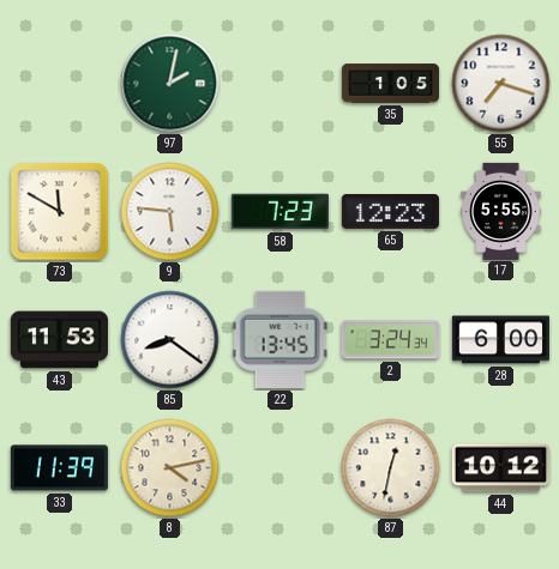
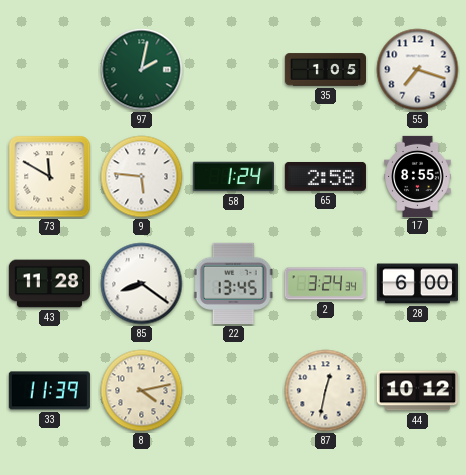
58: 7:23 -> 1:24
65: 12:23 -> 2:58
17: 5:55 -> 8:55
43: 11:53 -> 11:28
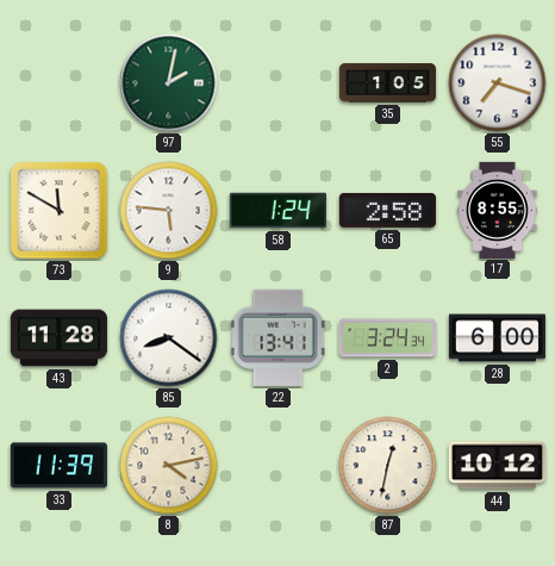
22: 13:45 -> 13:41
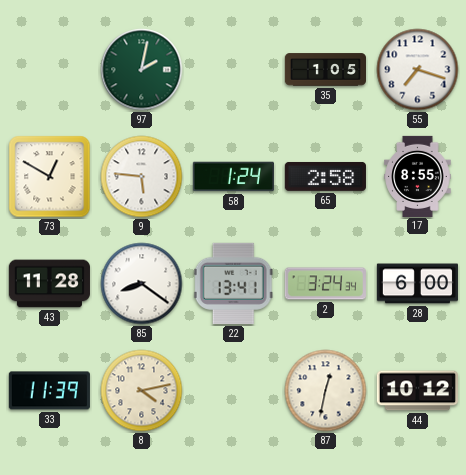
73: 11:50 -> 12:50
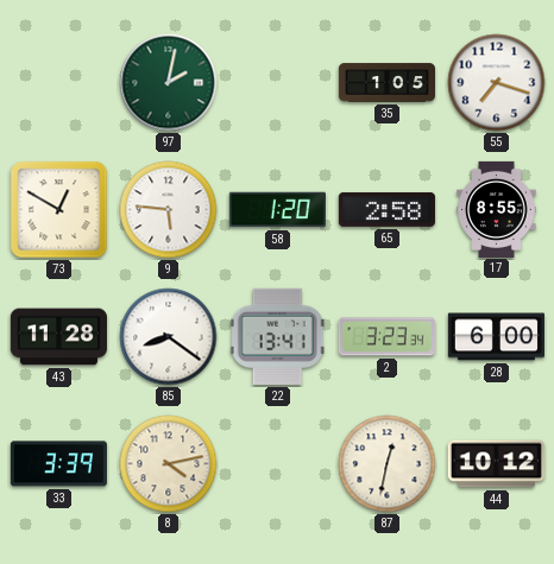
58: 1:24 -> 1:20
2: 3:24 -> 3:23
33: 11:39 -> 3:39
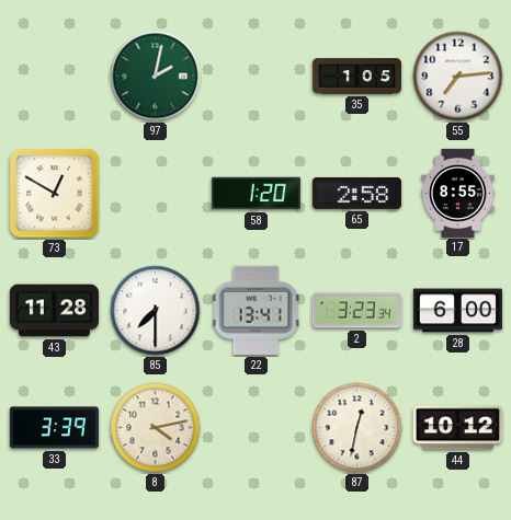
55: 7:18 -> 7:14
9: 5:46 -> none
85: 8:21 -> 7:30
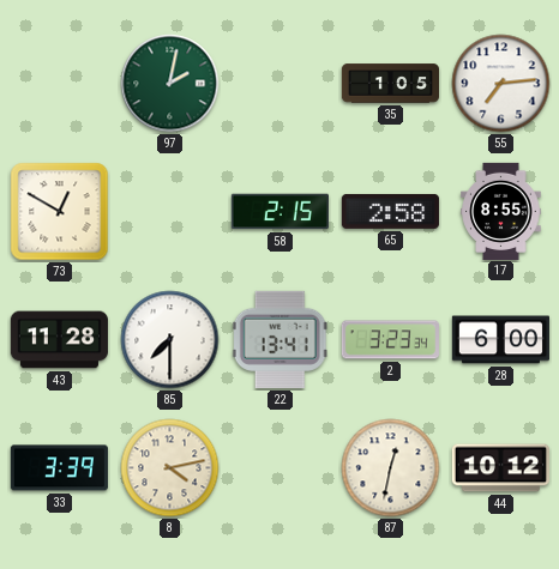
58: 1:20 -> 2:15
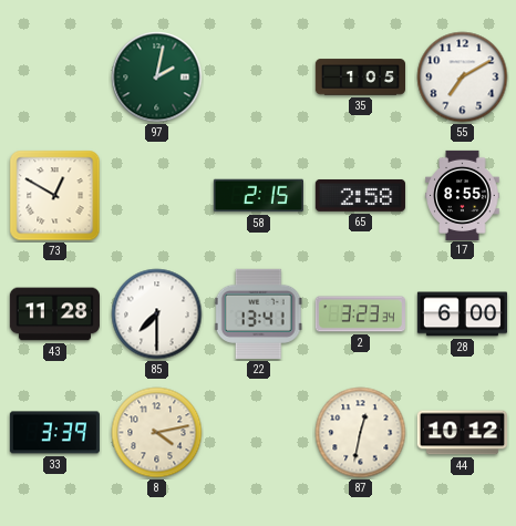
55: 7:14 -> 7:10
